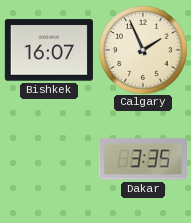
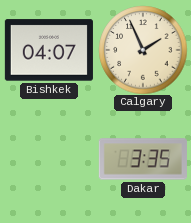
Bishkek: 16:07 -> 04:07
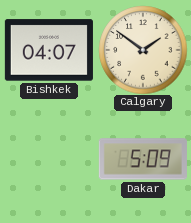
Calgary: 1:56 -> 1:51
Dakar: 3:35 -> 5:09
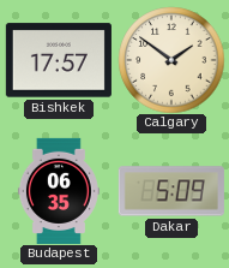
Bishkek: 04:07 -> 17:57
Budapest: none -> 06:35
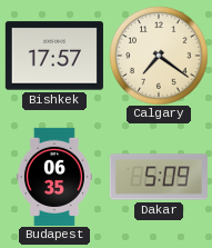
Calgary: 1:51 -> 7:21
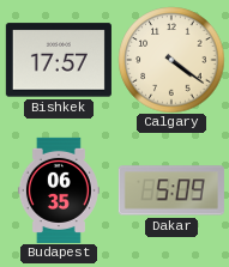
Calgary: 7:21 -> 4:21
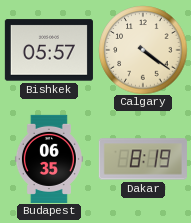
Bishkek: 17:57 -> 05:57
Dakar: 5:09 -> 8:19
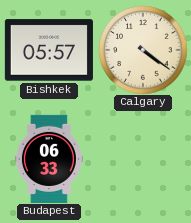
Budapest: 06:35 -> 06:33
Dakar: 8:19 -> none
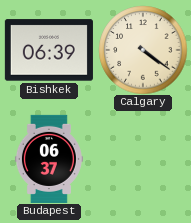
Bishkek: 05:57 -> 06:39
Budapest: 06:33 -> 06:37
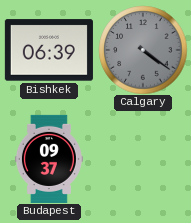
Calgary dial: cream -> grey
Budapest: 06:37 -> 09:37
